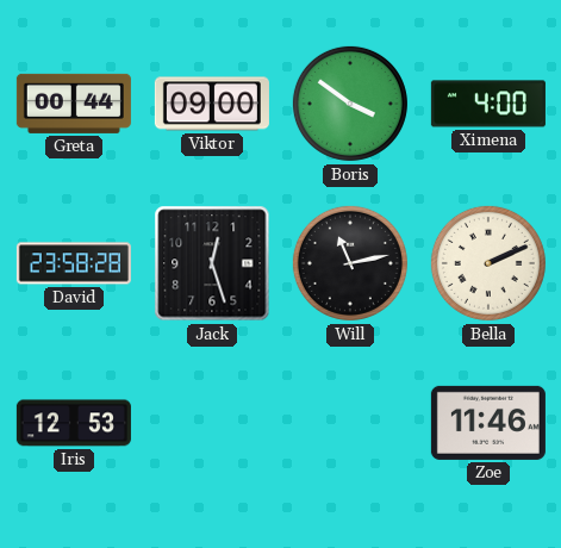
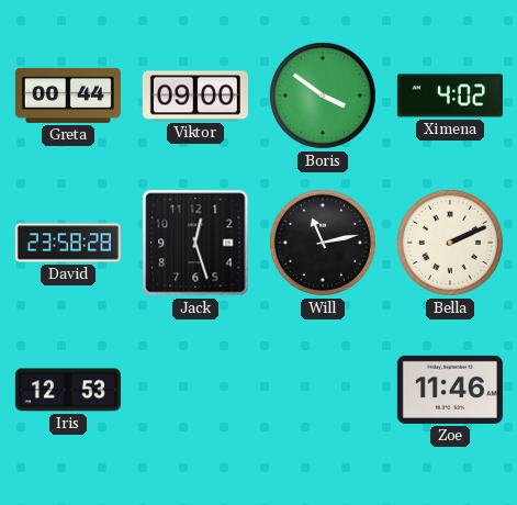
Ximena: 4:00 -> 4:02
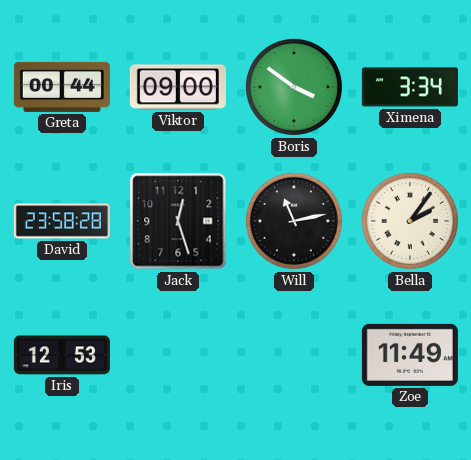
Ximena: 4:02 -> 3:34
Bella: 2:11 -> 2:06
Zoe: 11:46 -> 11:49
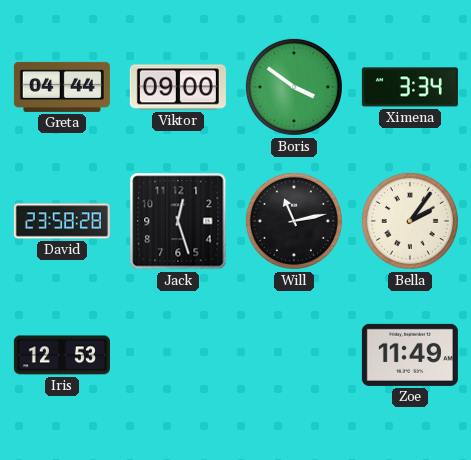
Greta: 00:44 -> 04:44
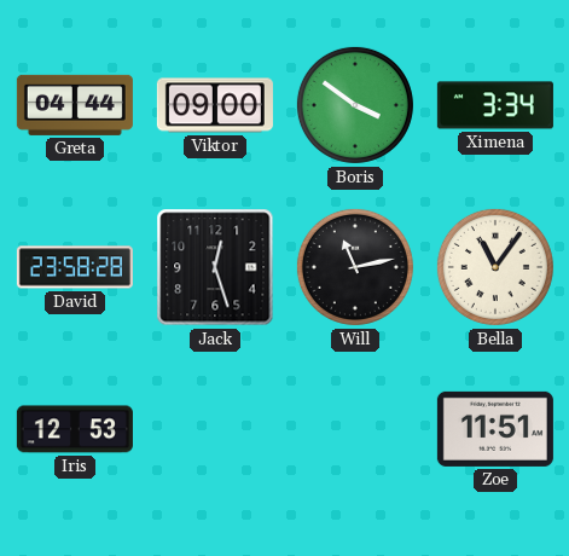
Bella: 2:06 -> 11:06
Zoe: 11:49 -> 11:51
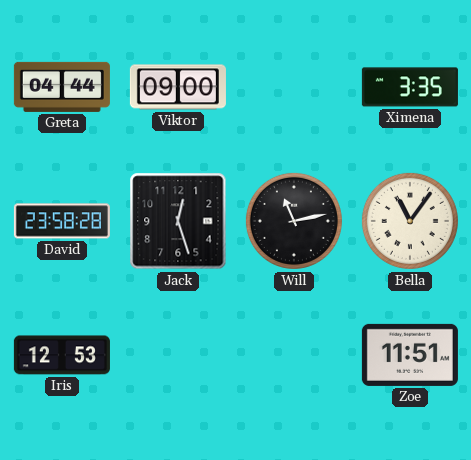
Boris: 3:51 -> none
Ximena: 3:34 -> 3:35
